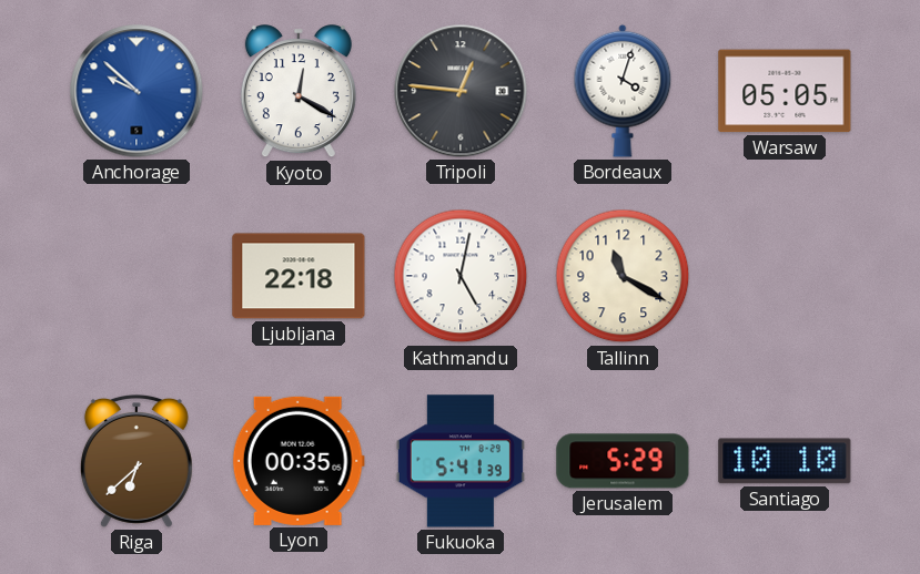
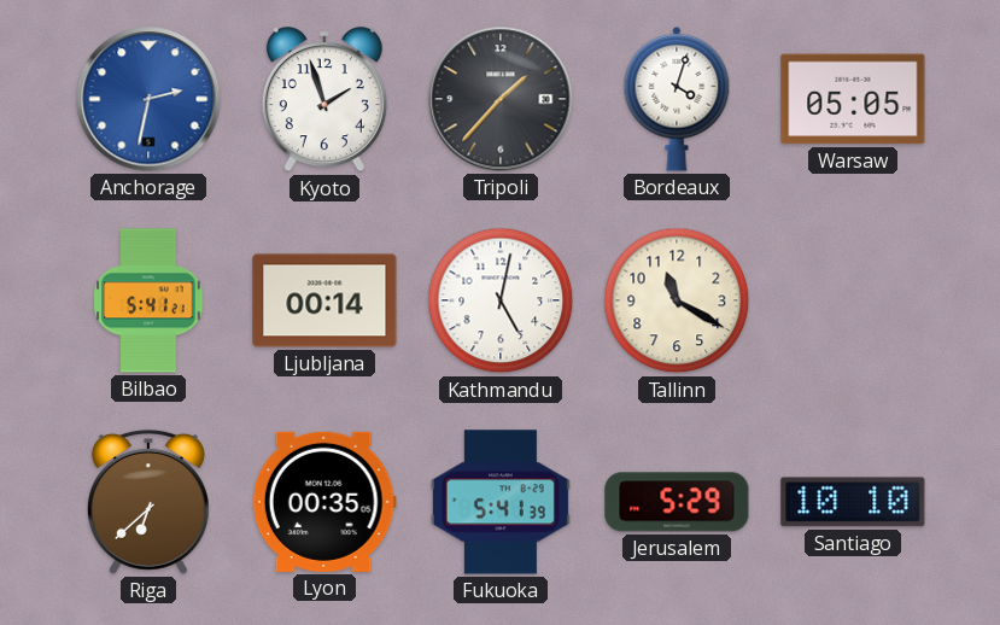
Anchorage: 9:52 -> 2:32
Kyoto: 12:20 -> 1:57
Tripoli: 12:46 -> 1:37
Bilbao: none -> 5:41
Ljubljana: 22:18 -> 00:14
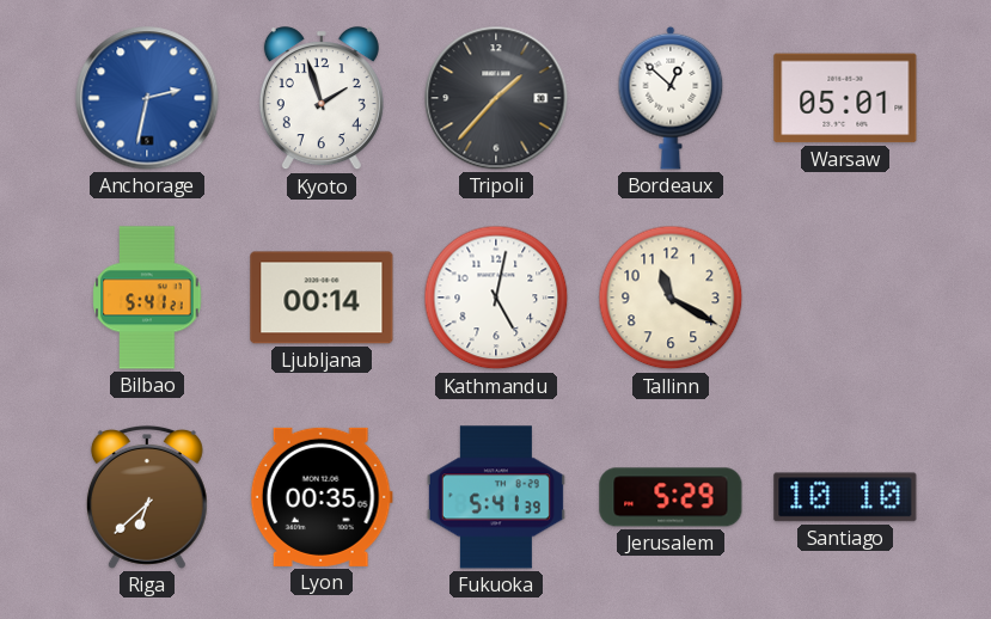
Bordeaux: 4:03 -> 12:52
Warsaw: 05:05 -> 05:01
